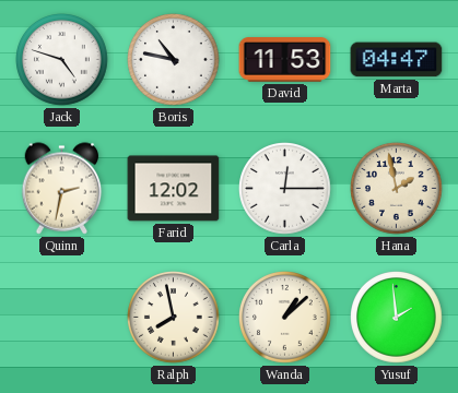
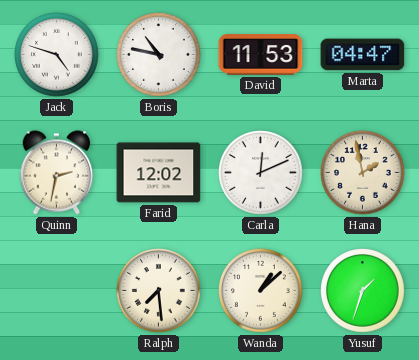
Carla: 12:15 -> 12:11
Ralph: 7:58 -> 7:29
Yusuf: 1:59 -> 1:33
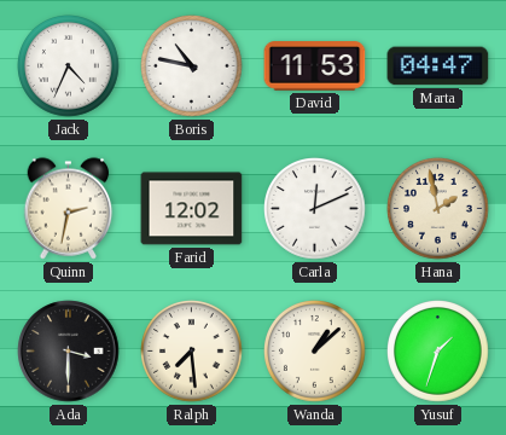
Jack: 4:48 -> 4:34
Ada: none -> 3:30
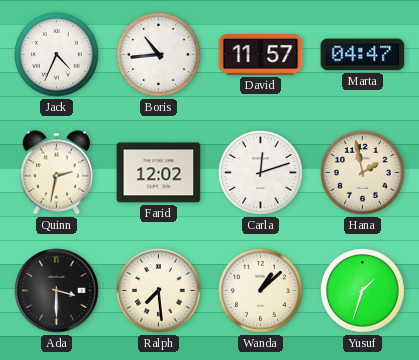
Boris: 10:47 -> 10:44
David: 11:53 -> 11:57
Carla: 12:11 -> 12:12
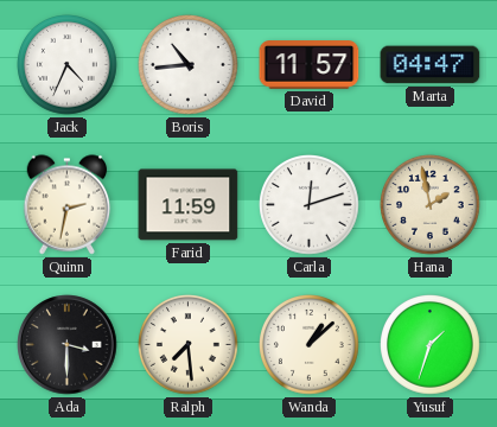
Farid: 12:02 -> 11:59
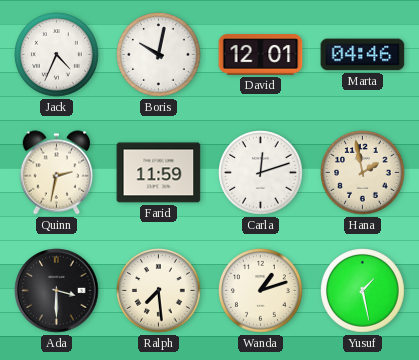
Boris: 10:44 -> 10:02
David: 11:57 -> 12:01
Marta: 04:47 -> 04:46
Wanda: 1:08 -> 1:12
Yusuf: 1:33 -> 1:28
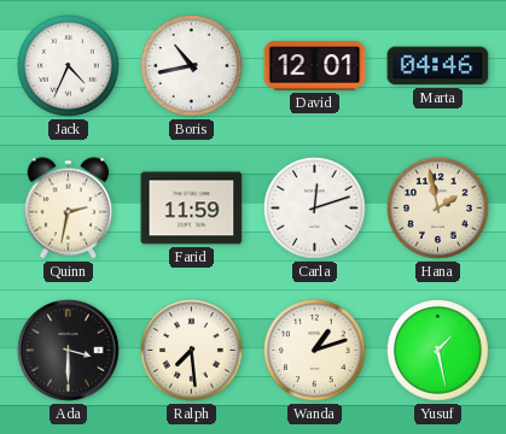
Boris: 10:02 -> 10:43
